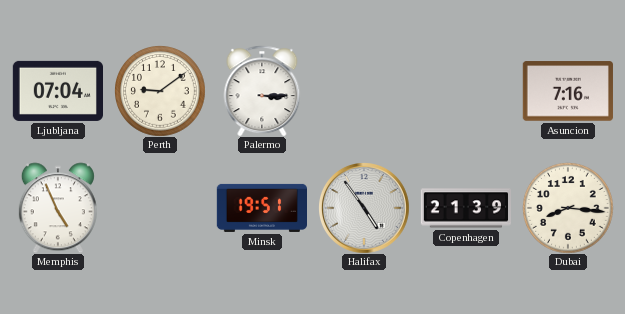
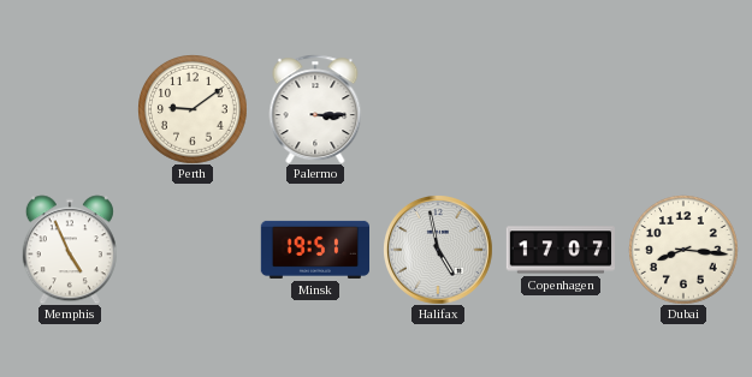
Ljubljana: 07:04 -> none
Asuncion: 7:16 -> none
Halifax: 4:54 -> 4:58
Copenhagen: 21:39 -> 17:07
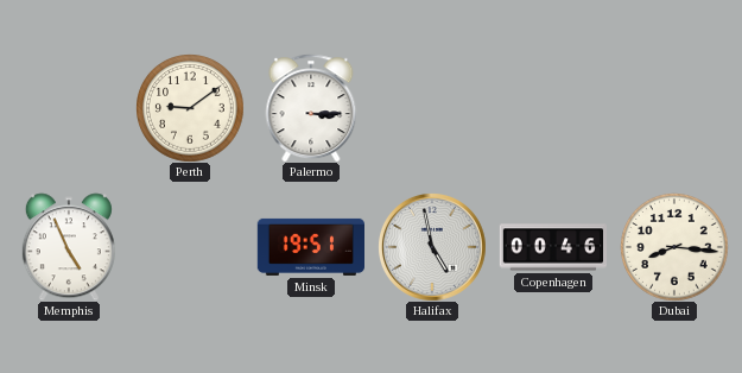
Copenhagen: 17:07 -> 00:46
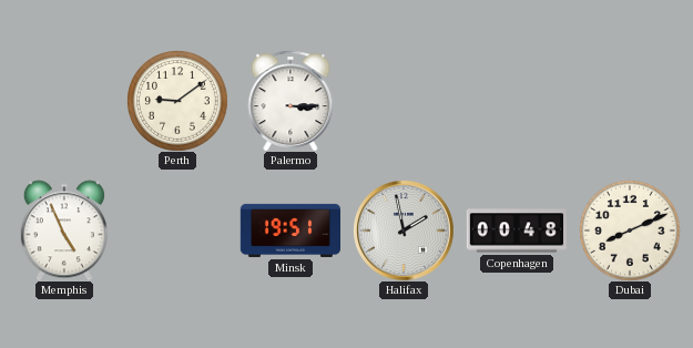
Halifax: 4:58 -> 1:58
Copenhagen: 00:46 -> 00:48
Dubai: 8:16 -> 8:11
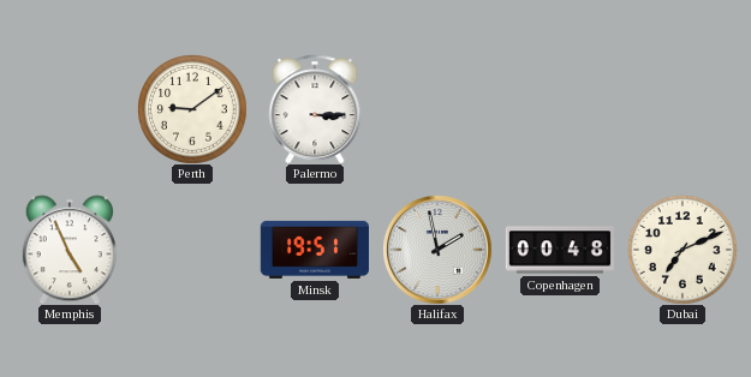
Dubai: 8:11 -> 7:11
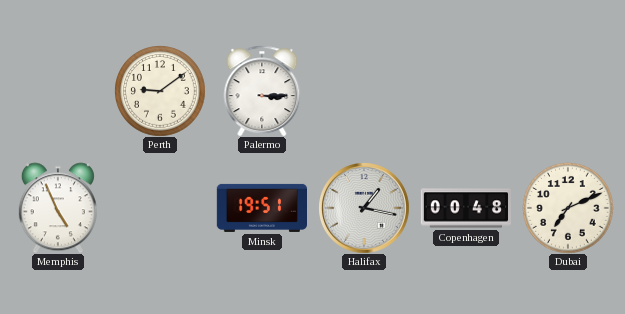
Halifax: 1:58 -> 1:17
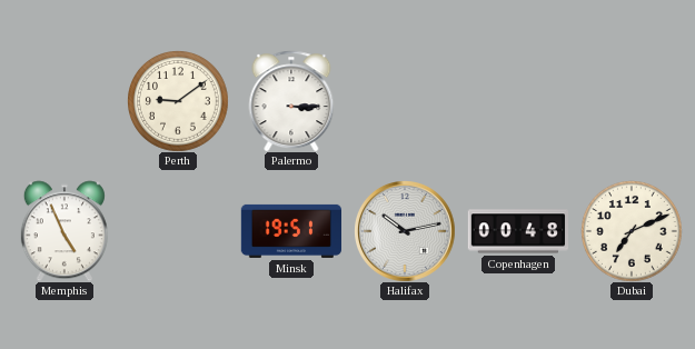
Halifax: 1:17 -> 10:13
